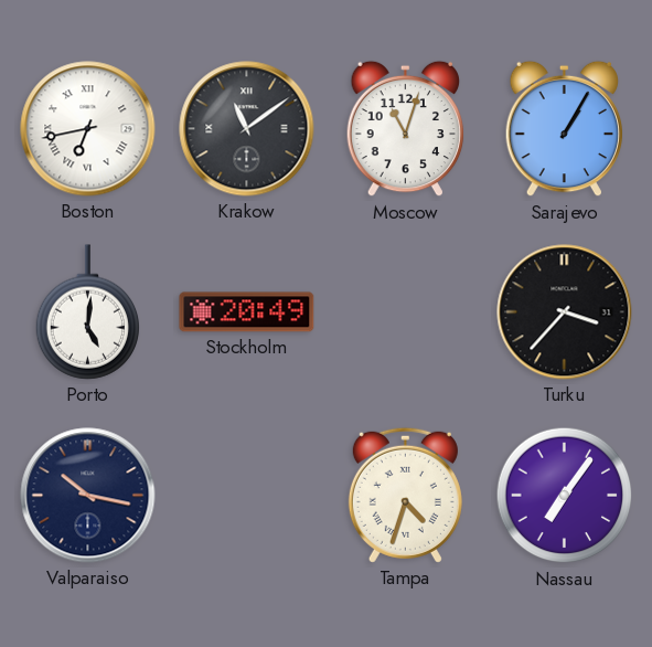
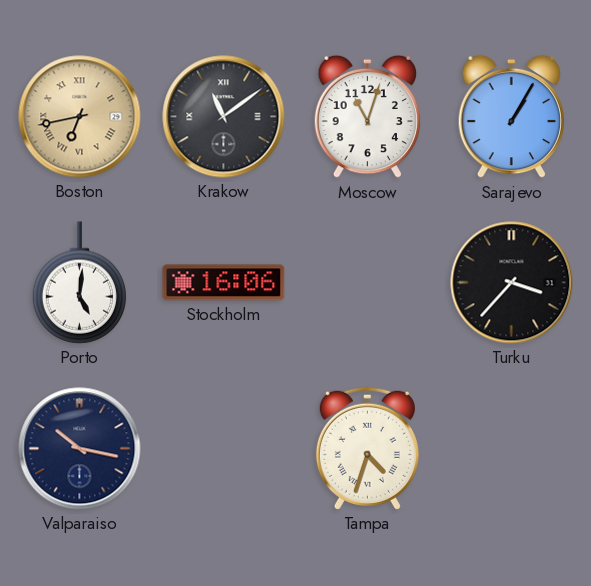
Boston dial: white -> champagne
Stockholm: 20:49 -> 16:06
Nassau: 7:06 -> none
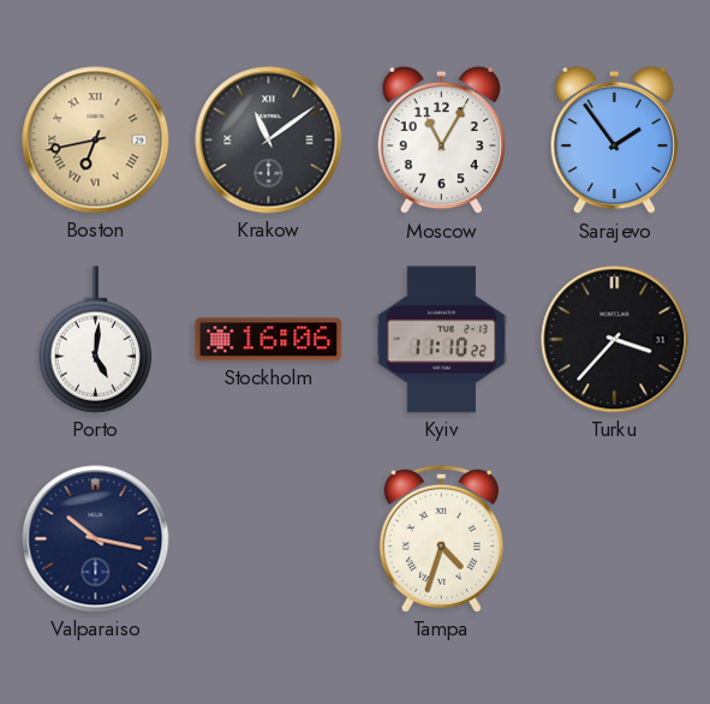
Moscow: 11:03 -> 11:05
Sarajevo: 1:05 -> 1:54
Kyiv: none -> 11:10
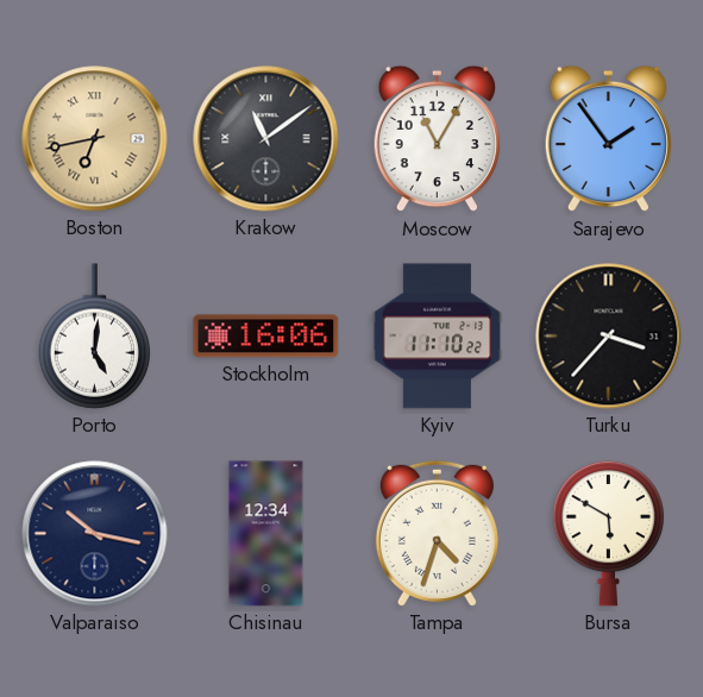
Chisinau: none -> 12:34
Bursa: none -> 5:50
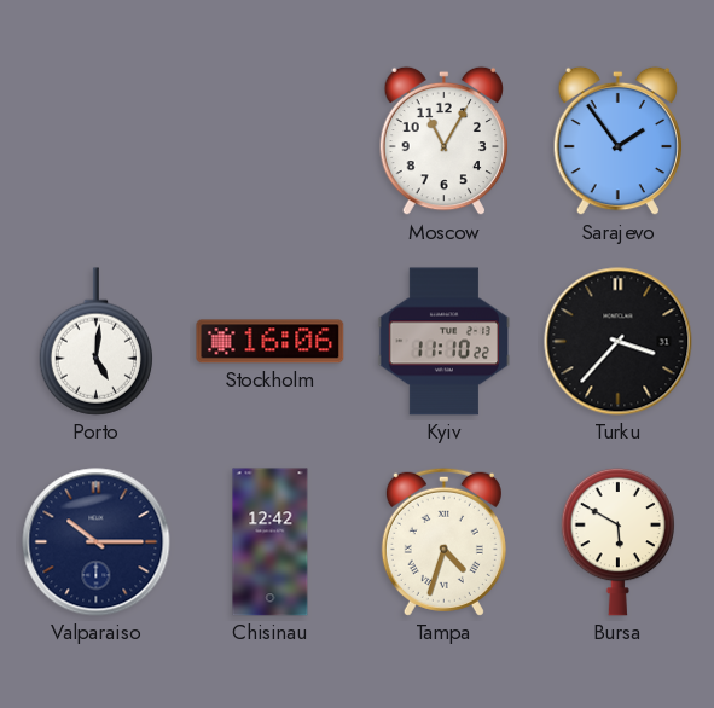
Boston: 6:43 -> none
Krakow: 11:09 -> none
Valparaiso: 10:17 -> 10:15
Chisinau: 12:34 -> 12:42
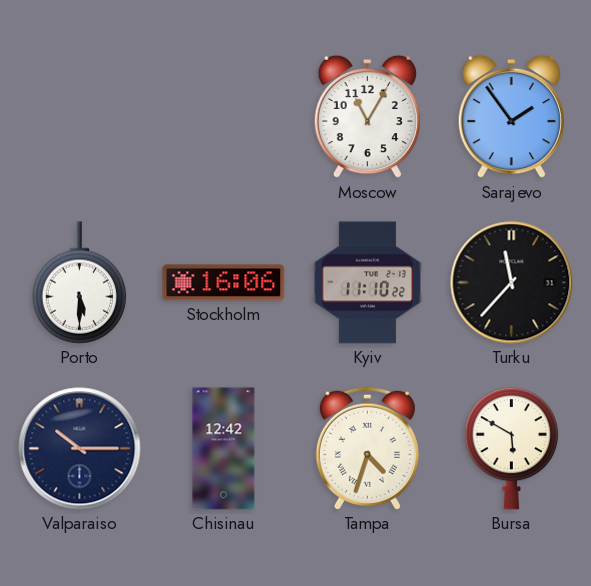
Porto: 5:01 -> 5:30
Turku: 3:37 -> 11:37
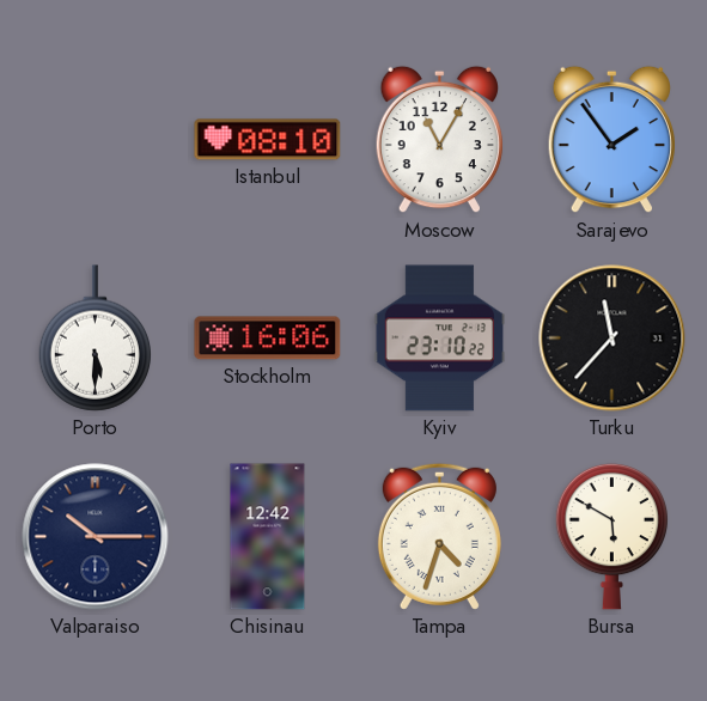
Istanbul: none -> 08:10
Kyiv: 11:10 -> 23:10
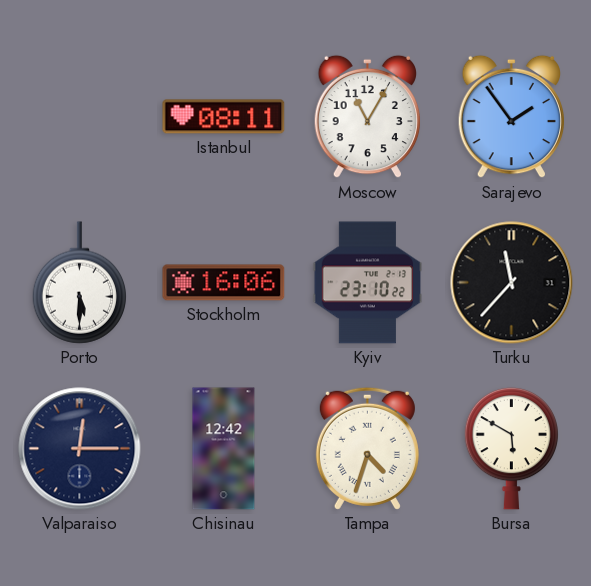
Istanbul: 08:10 -> 08:11
Valparaiso: 10:15 -> 12:15
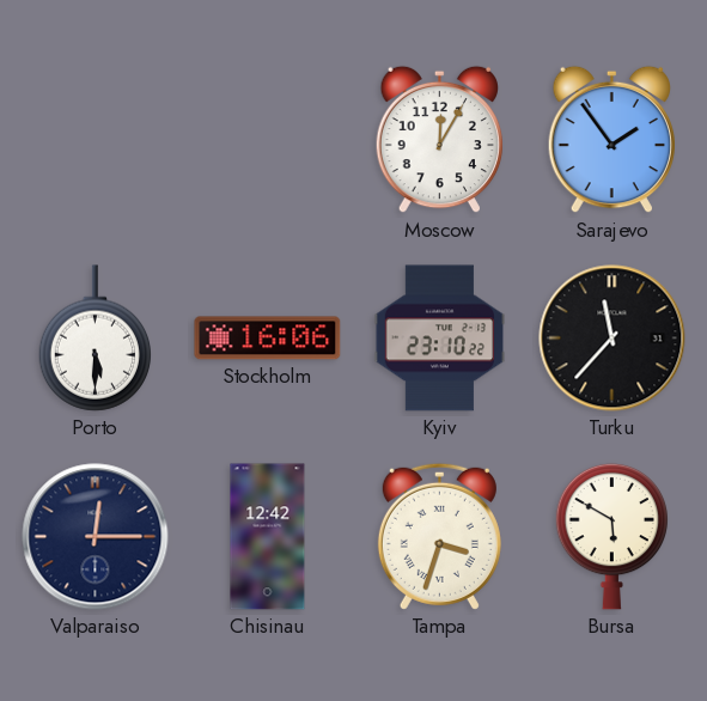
Istanbul: 08:11 -> none
Moscow: 11:05 -> 12:05
Tampa: 4:33 -> 3:33
